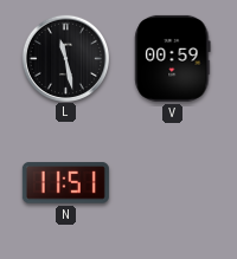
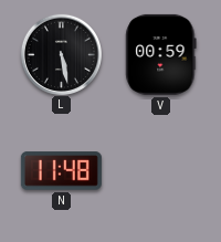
L: 11:28 -> 5:28
N: 11:51 -> 11:48
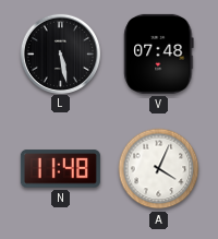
V: 00:59 -> 07:48
A: none -> 4:04
